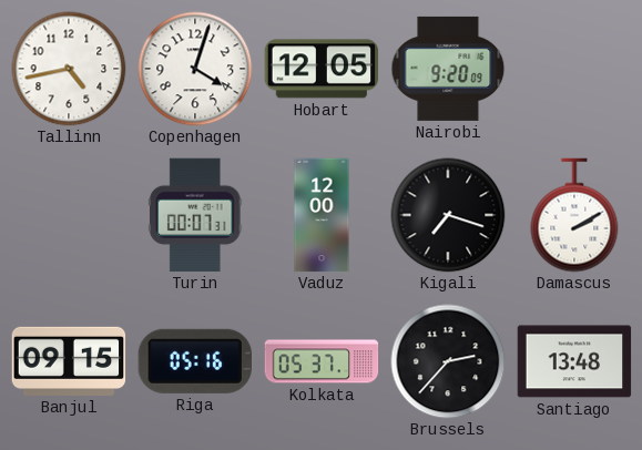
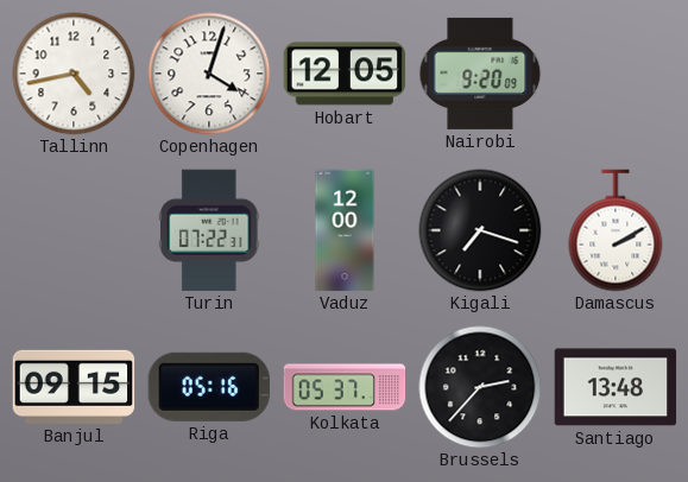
Turin: 00:07 -> 07:22
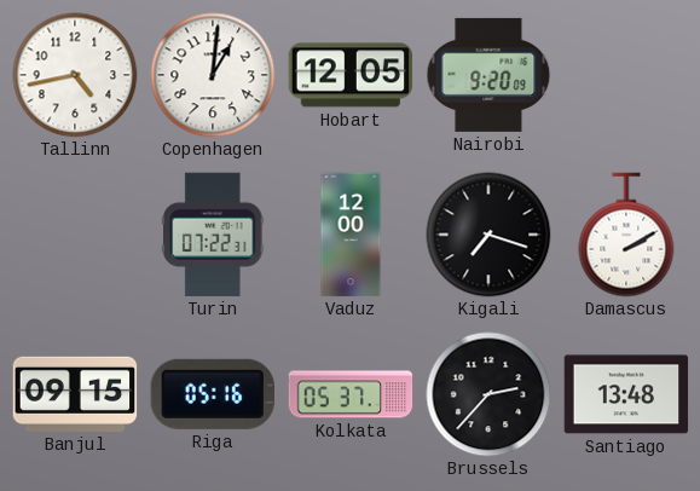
Copenhagen: 4:03 -> 1:01
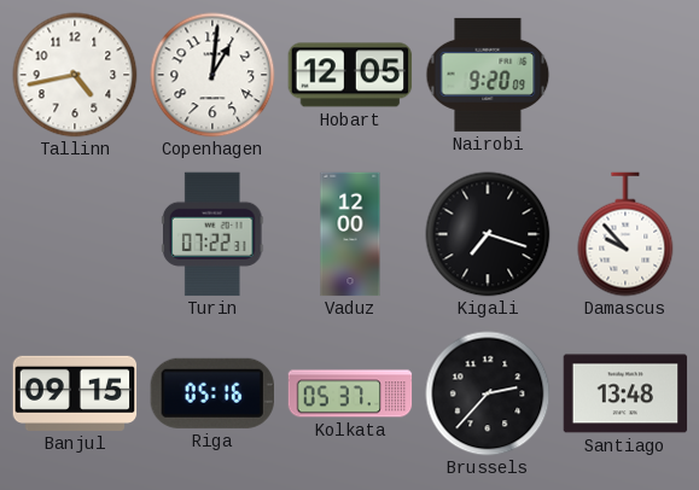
Damascus: 2:10 -> 9:53
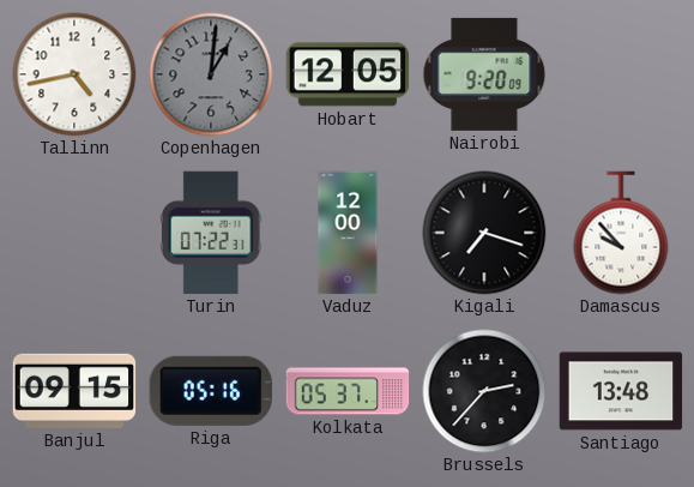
Copenhagen dial: white -> grey
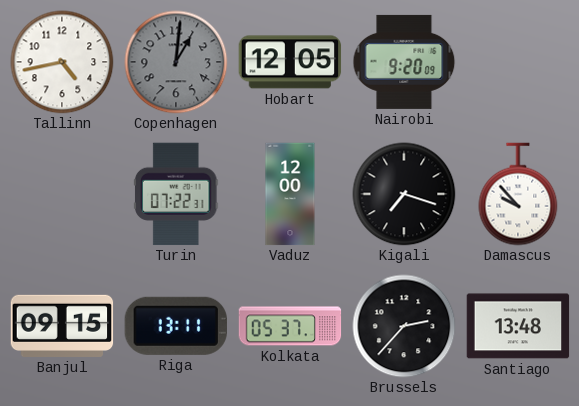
Riga: 05:16 -> 13:11
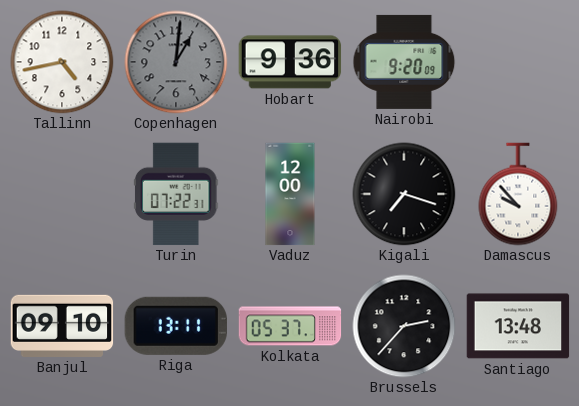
Hobart: 12:05 -> 9:36
Banjul: 09:15 -> 09:10
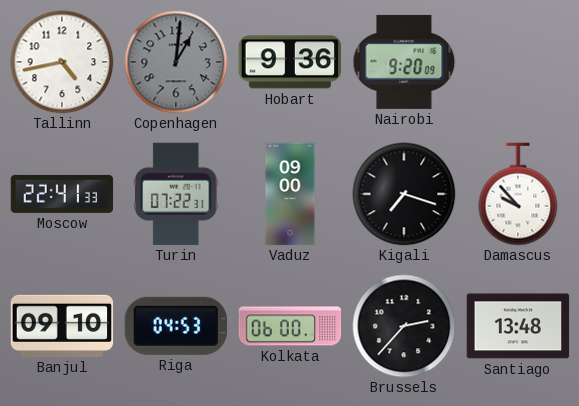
Moscow: none -> 22:41
Vaduz: 12:00 -> 09:00
Riga: 13:11 -> 04:53
Kolkata: 05:37 -> 06:00
